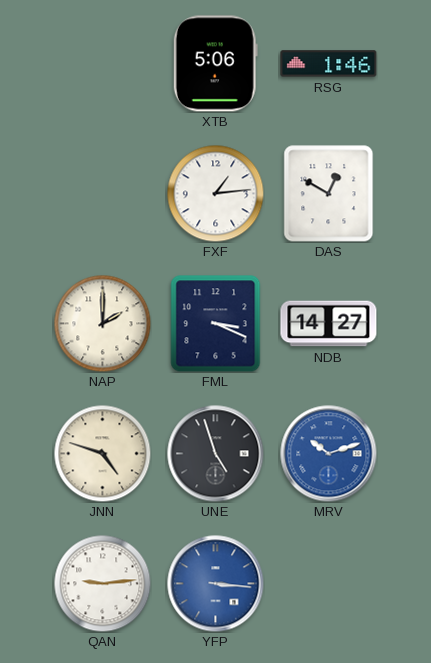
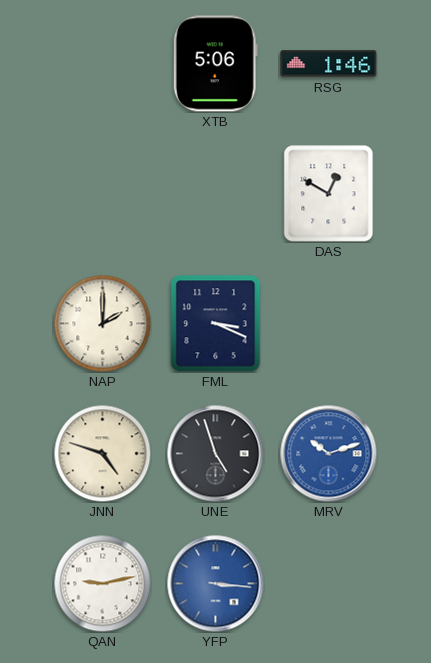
FXF: 1:14 -> none
NDB: 14:27 -> none
QAN: 9:14 -> 9:13
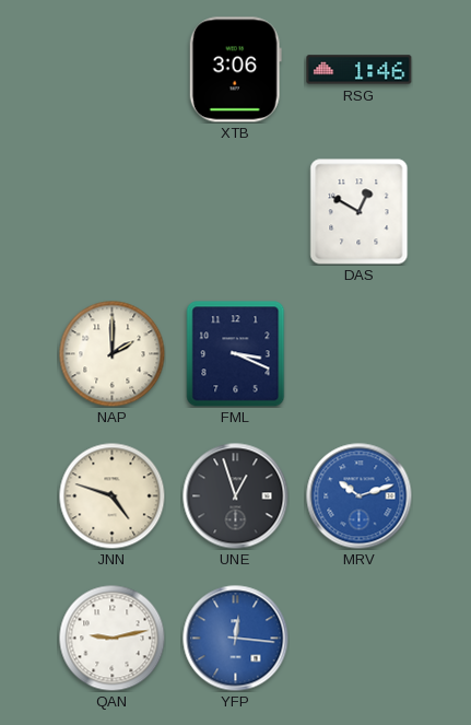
XTB: 5:06 -> 3:06
UNE: 4:57 -> 12:57
YFP: 3:16 -> 12:16
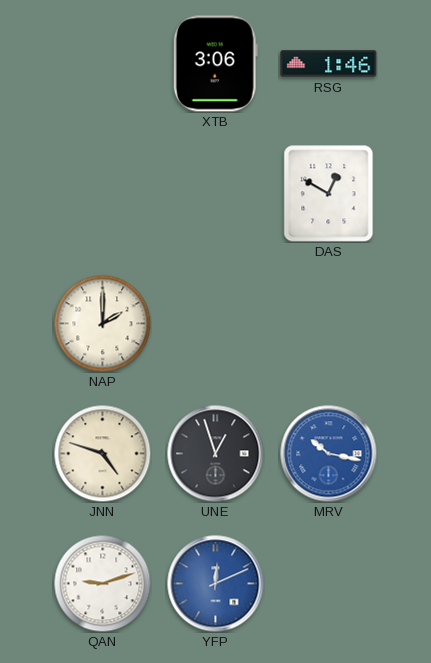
FML: 3:19 -> none
MRV: 10:12 -> 10:17
QAN: 9:13 -> 9:12
YFP: 12:16 -> 12:11
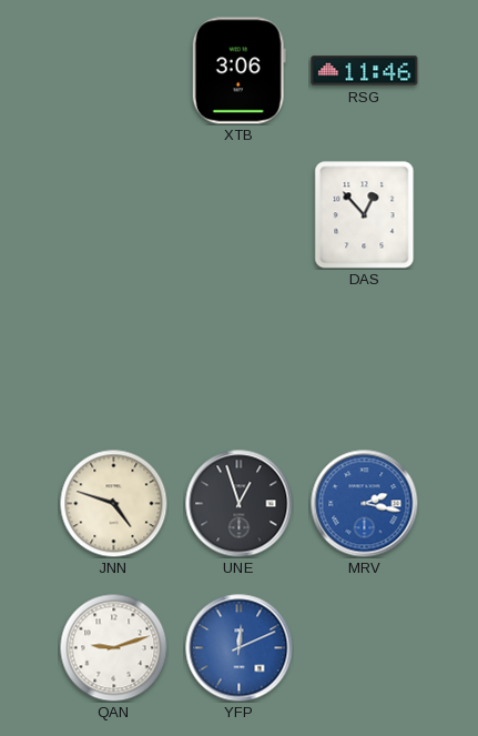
RSG: 1:46 -> 11:46
DAS: 12:50 -> 12:53
NAP: 2:00 -> none
MRV: 10:17 -> 2:17
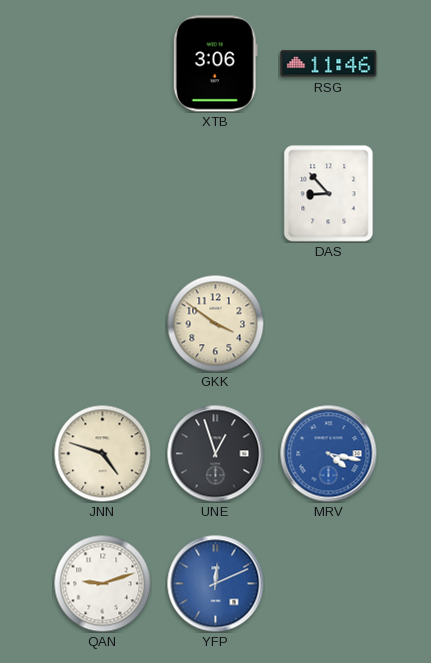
DAS: 12:53 -> 8:53
GKK: none -> 3:51
MRV: 2:17 -> 4:17
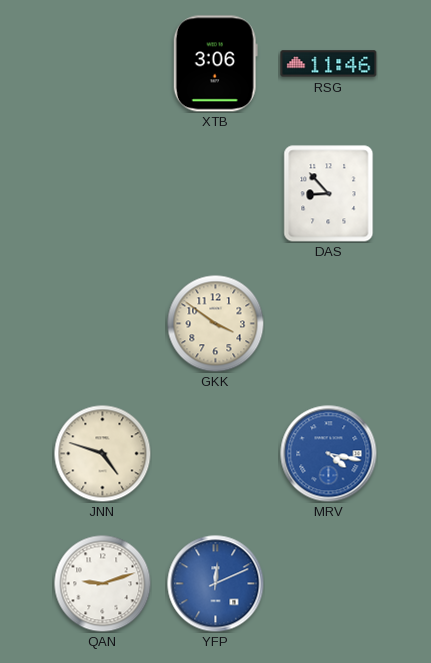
UNE: 12:57 -> none
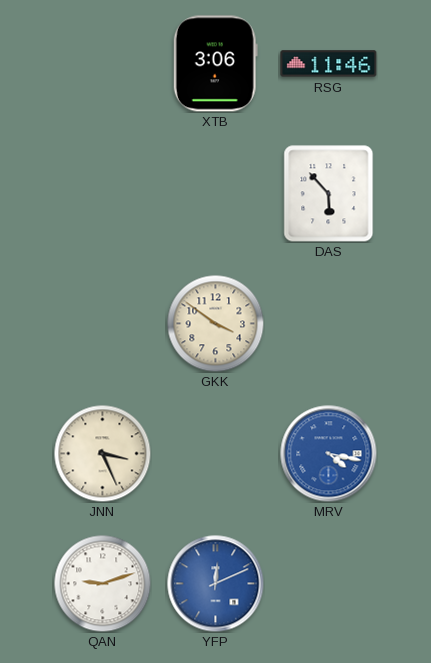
DAS: 8:53 -> 5:53
JNN: 4:48 -> 3:26
